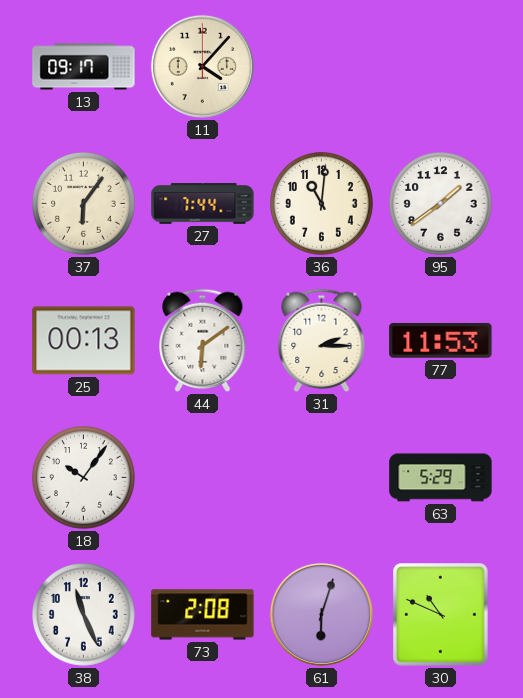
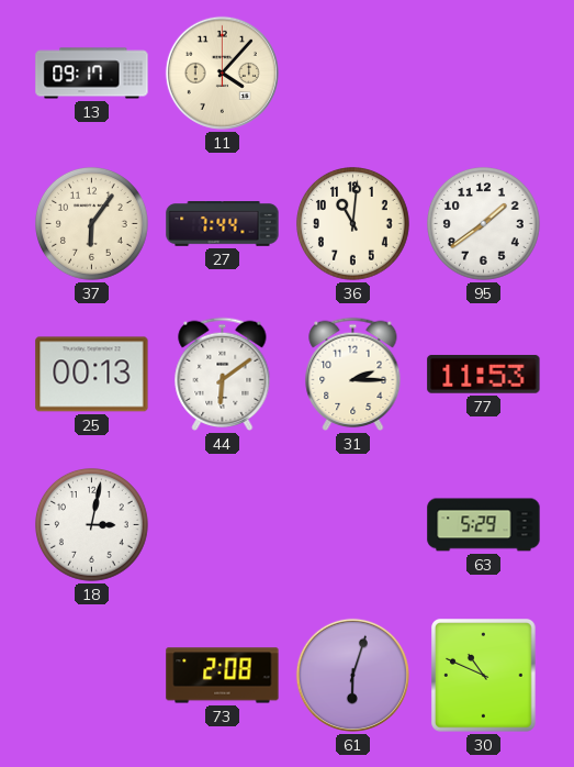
18: 10:06 -> 3:02
38: 11:26 -> none
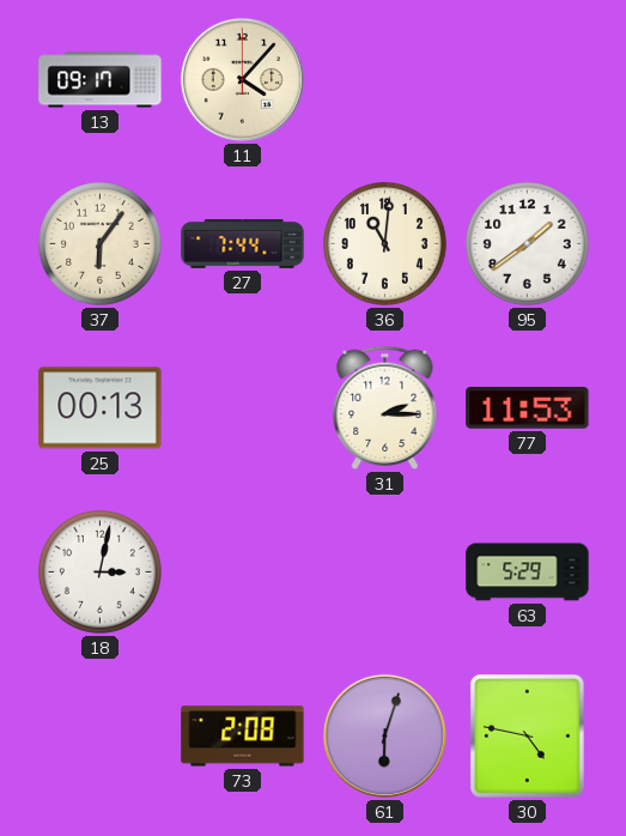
44: 6:09 -> none
30: 10:49 -> 4:47
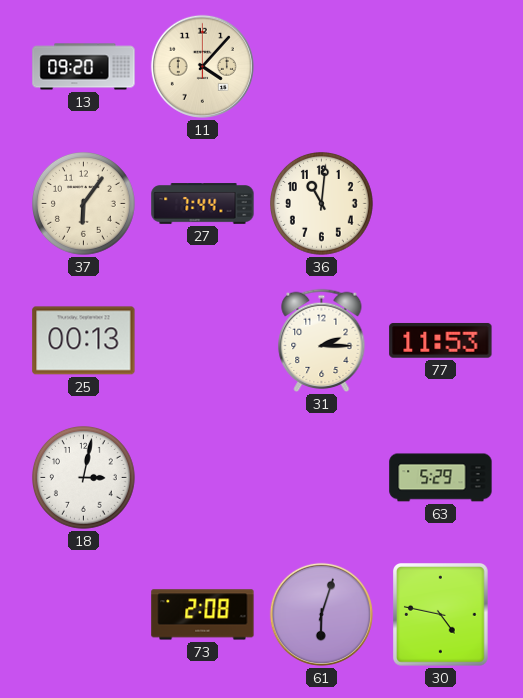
13: 09:17 -> 09:20
95: 1:39 -> none
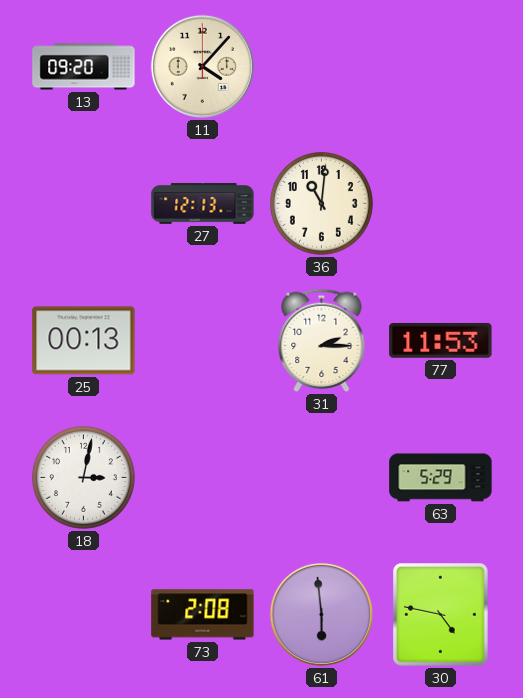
37: 6:06 -> none
27: 7:44 -> 12:13
61: 6:03 -> 5:59
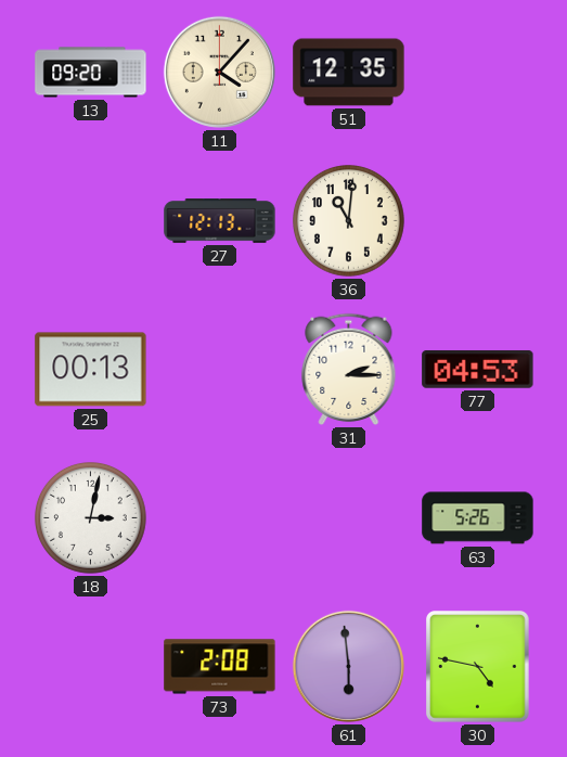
51: none -> 12:35
77: 11:53 -> 04:53
63: 5:29 -> 5:26
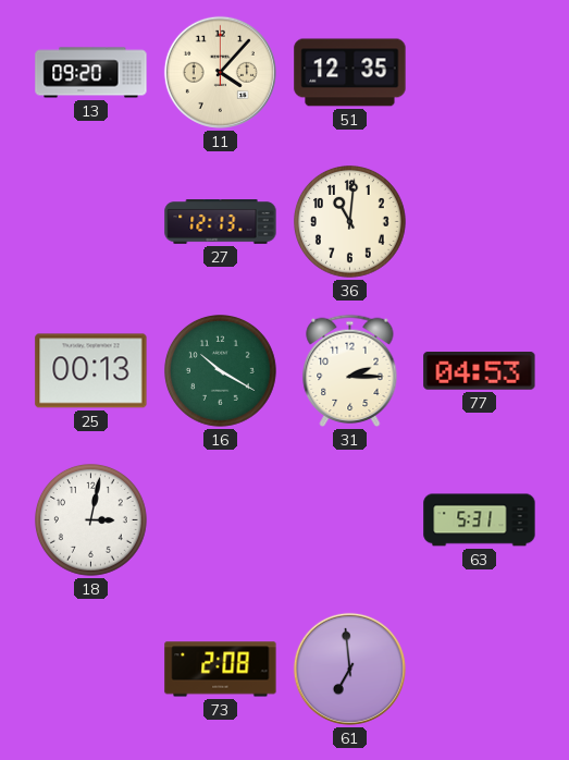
16: none -> 10:20
63: 5:26 -> 5:31
61: 5:59 -> 6:59
30: 4:47 -> none
